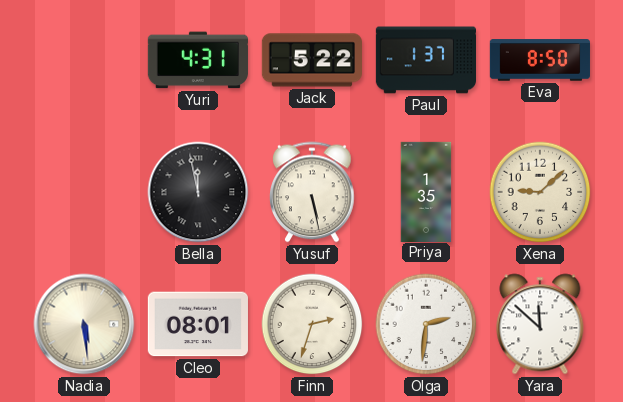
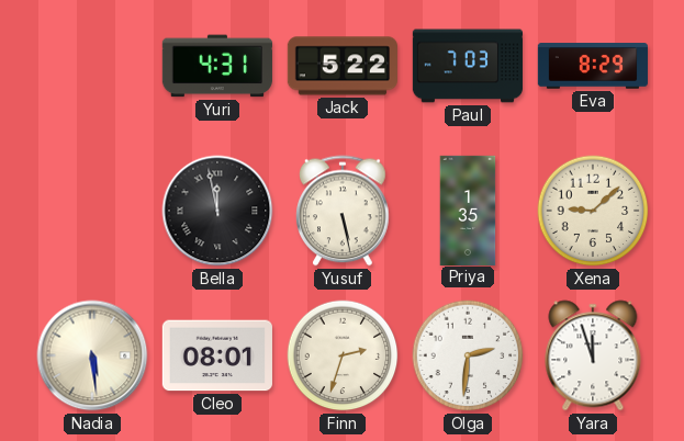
Paul: 1:37 -> 7:03
Eva: 8:50 -> 8:29
Yara: 11:52 -> 11:57
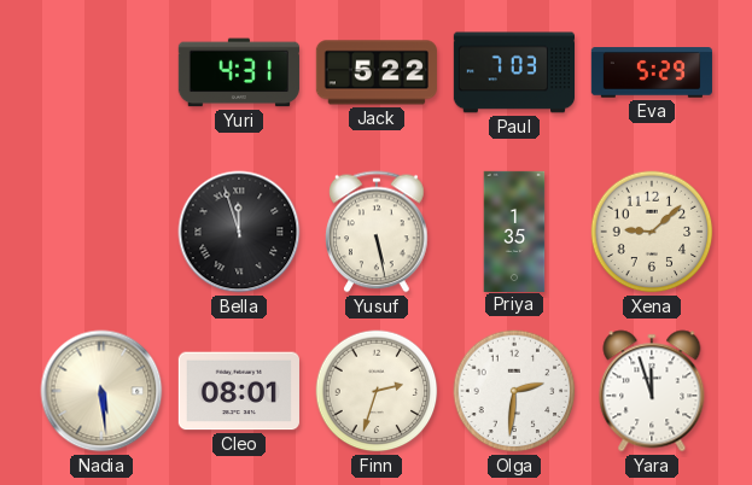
Eva: 8:29 -> 5:29
Bella: 11:58 -> 11:57
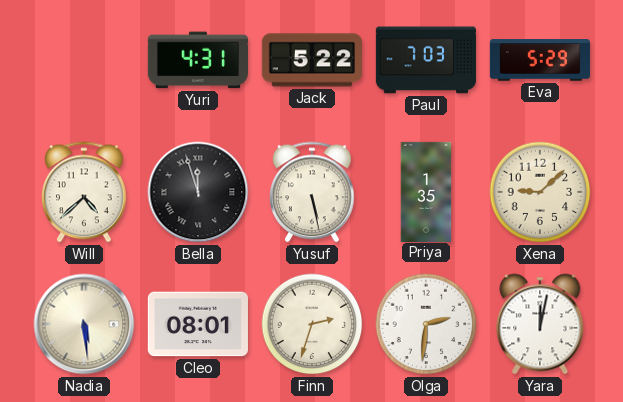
Will: none -> 4:38
Yara: 11:57 -> 12:02
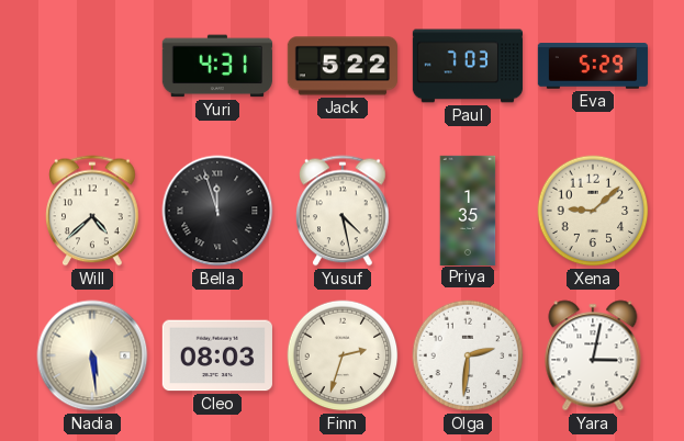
Yusuf: 5:28 -> 4:28
Cleo: 08:01 -> 08:03
Yara: 12:02 -> 3:02
